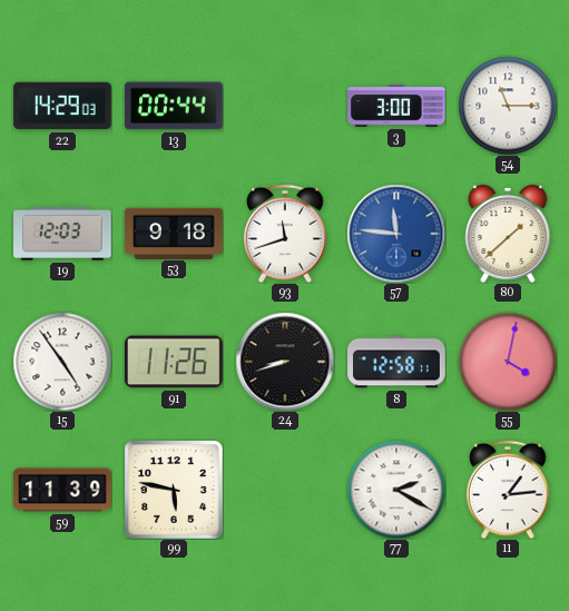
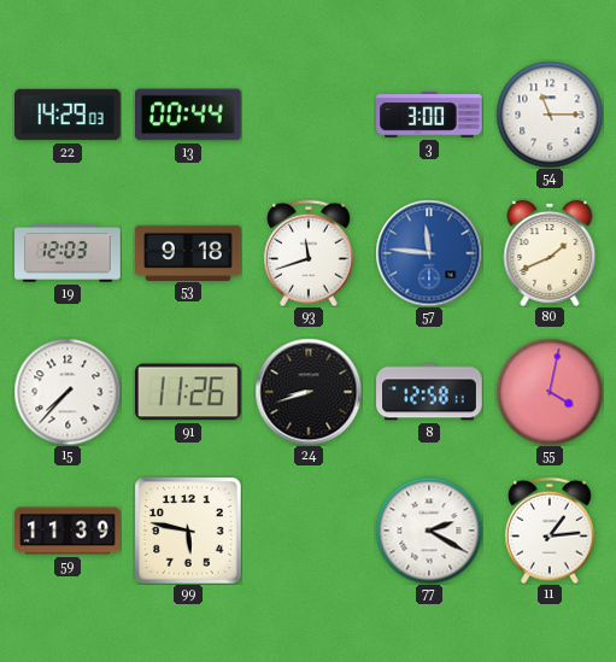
80: 1:38 -> 1:41
15: 4:54 -> 7:37
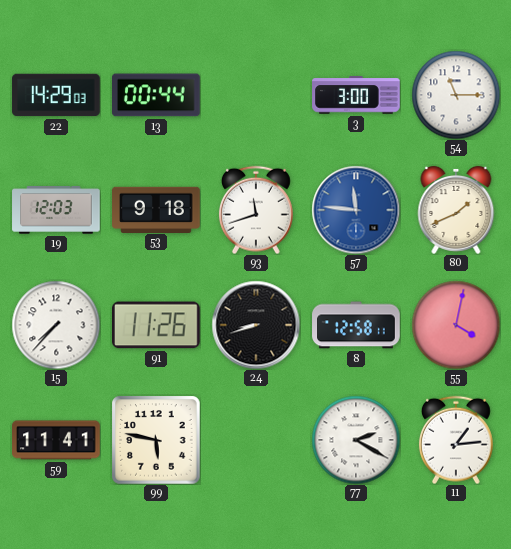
59: 11:39 -> 11:41
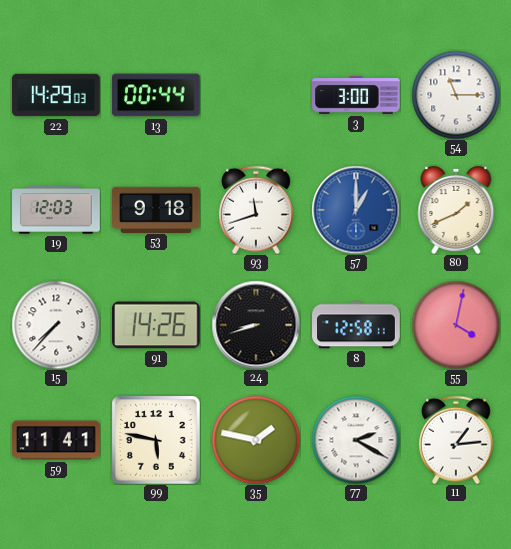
57: 11:46 -> 1:00
91: 11:26 -> 14:26
35: none -> 1:47
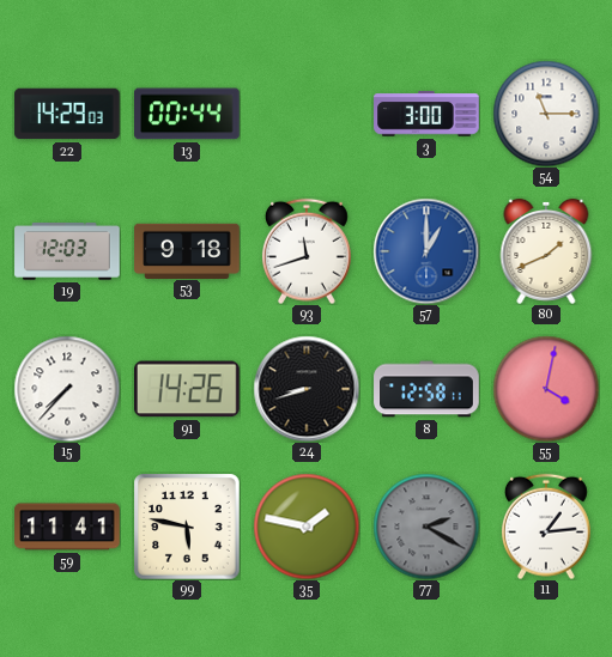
77 dial: white -> grey
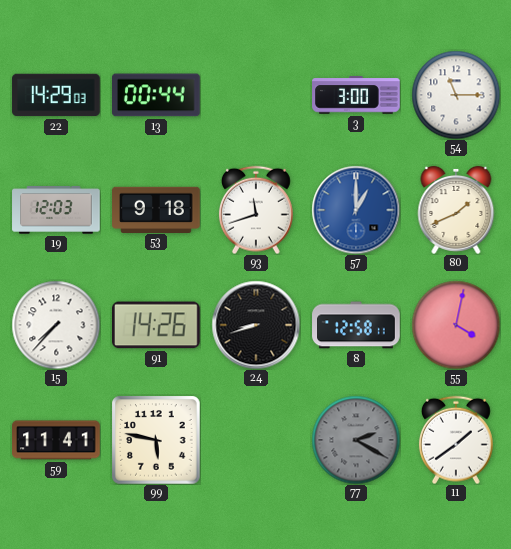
35: 1:47 -> none
11: 1:14 -> 1:39
